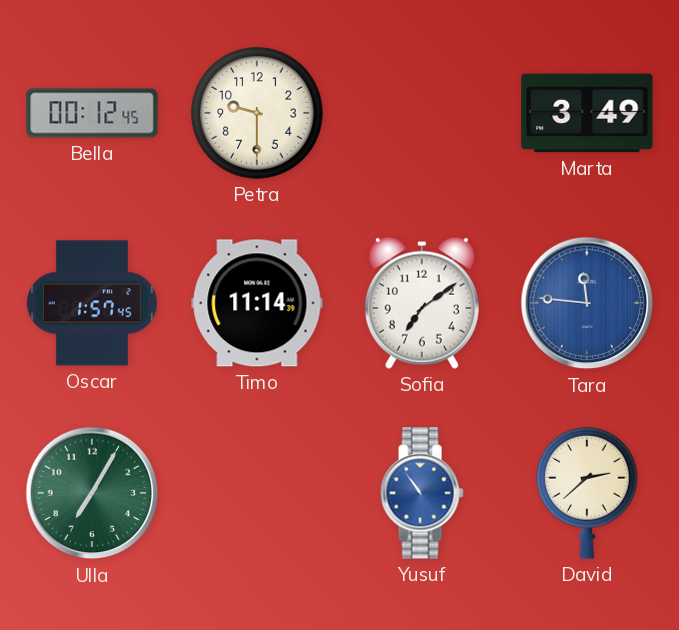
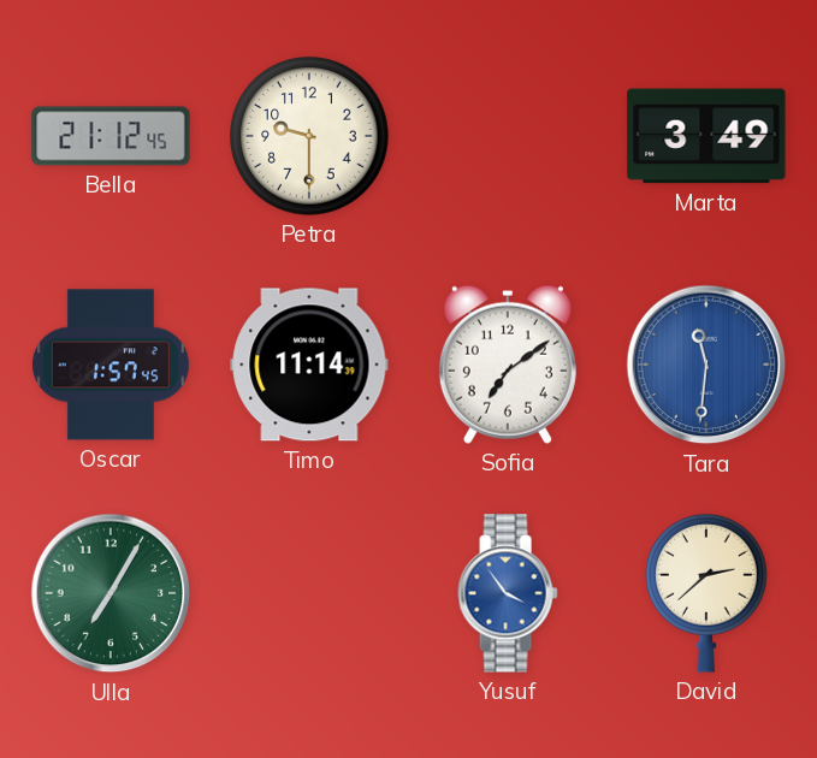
Bella: 00:12 -> 21:12
Tara: 11:46 -> 11:31
Yusuf: 10:54 -> 3:54
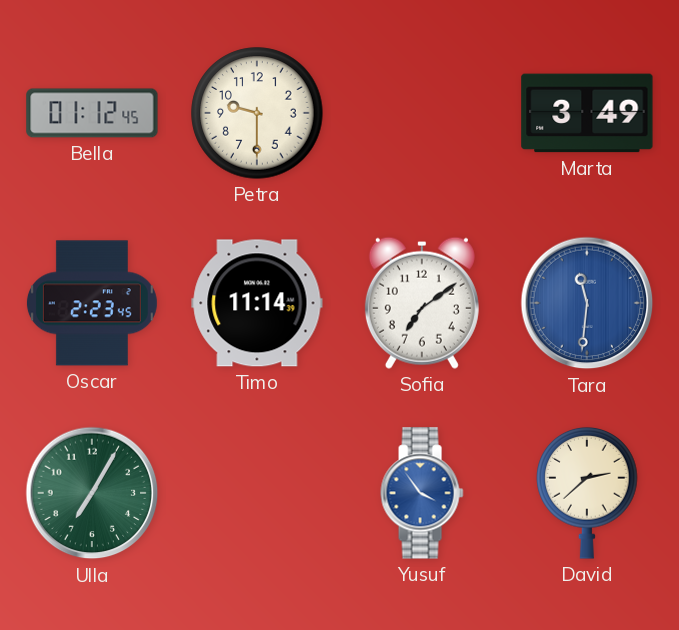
Bella: 21:12 -> 01:12
Oscar: 1:57 -> 2:23
